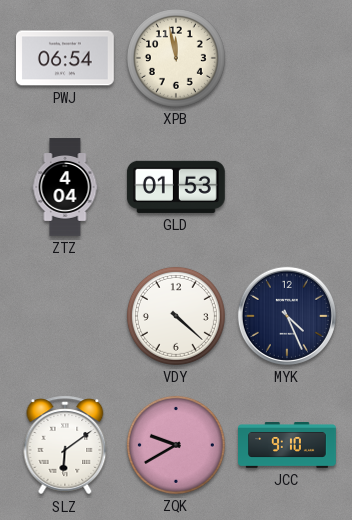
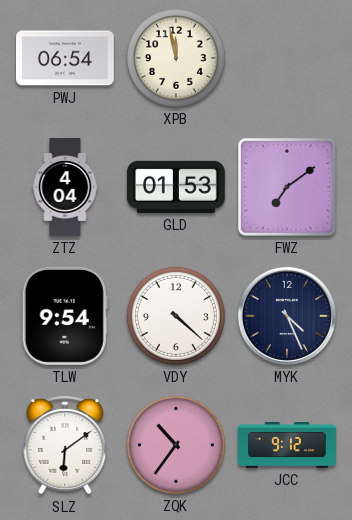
FWZ: none -> 7:09
TLW: none -> 9:54
ZQK: 9:40 -> 10:36
JCC: 9:10 -> 9:12
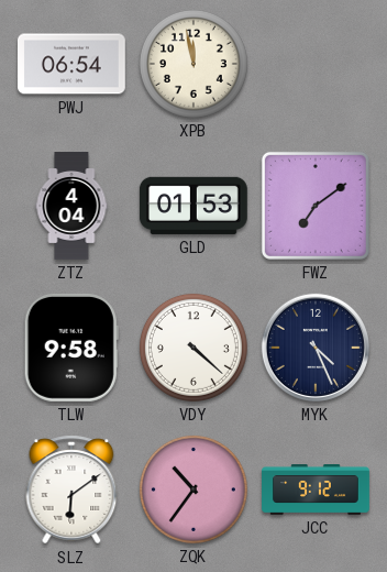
TLW: 9:54 -> 9:58
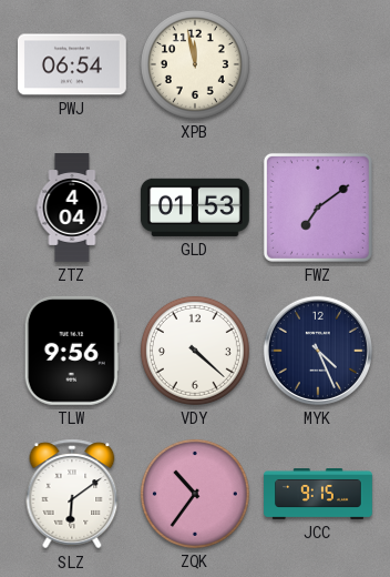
TLW: 9:58 -> 9:56
JCC: 9:12 -> 9:15
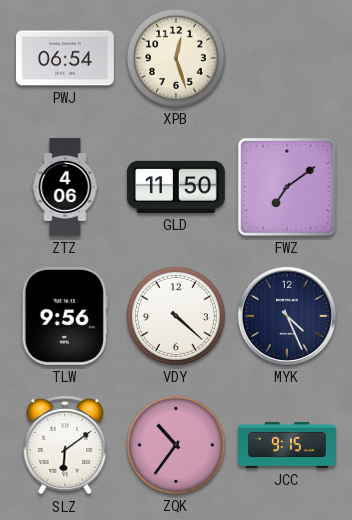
XPB: 11:58 -> 12:27
ZTZ: 4:04 -> 4:06
GLD: 01:53 -> 11:50
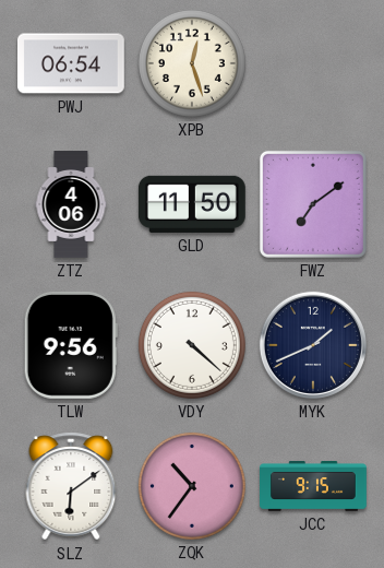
MYK: 4:26 -> 1:41
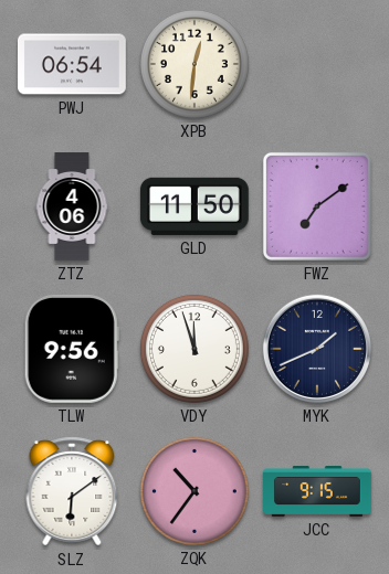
XPB: 12:27 -> 12:31
VDY: 4:22 -> 11:57
